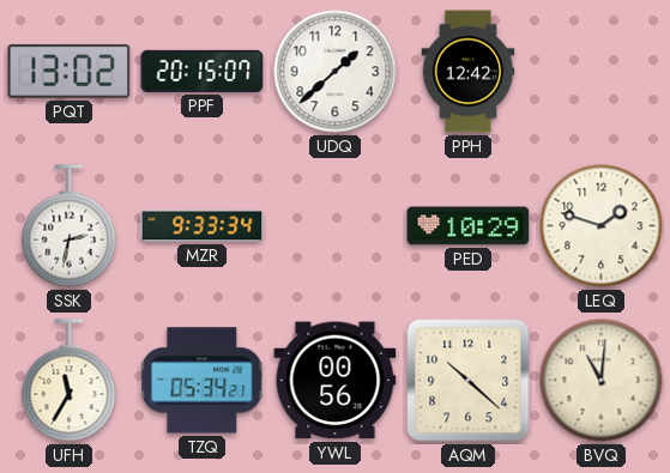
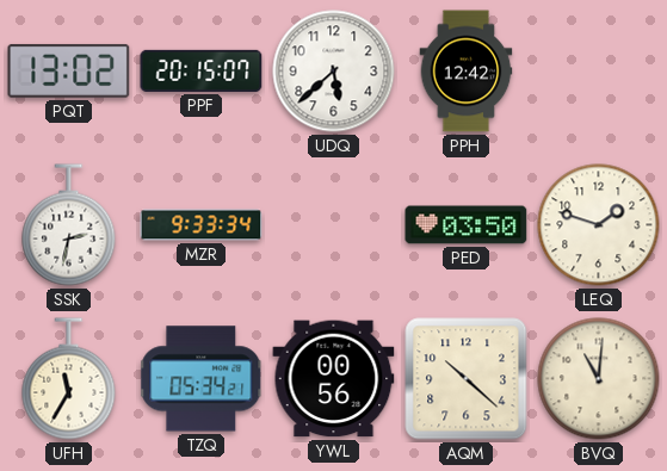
UDQ: 1:38 -> 5:38
PED: 10:29 -> 03:50
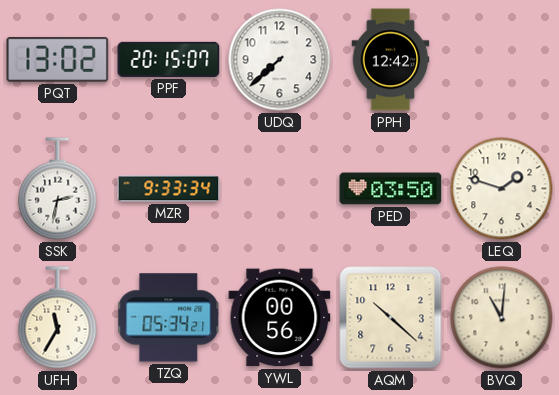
UDQ: 5:38 -> 7:38
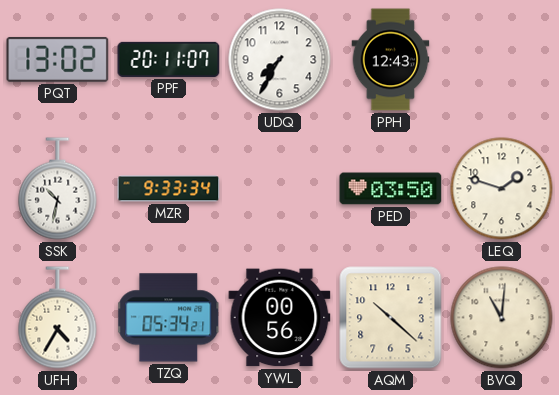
PPF: 20:15 -> 20:11
UDQ: 7:38 -> 7:35
PPH: 12:42 -> 12:43
SSK: 2:32 -> 10:32
UFH: 11:35 -> 4:35
